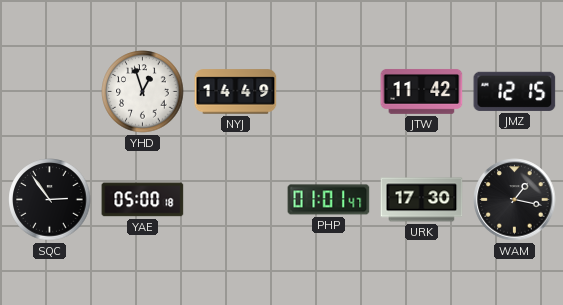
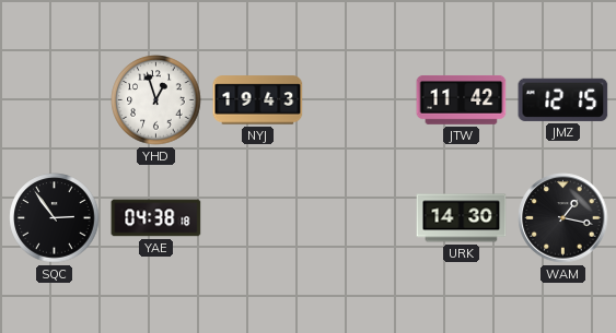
NYJ: 14:49 -> 19:43
YAE: 05:00 -> 04:38
PHP: 01:01 -> none
URK: 17:30 -> 14:30
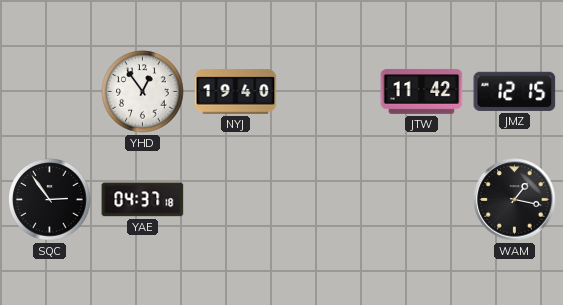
YHD: 12:57 -> 12:54
NYJ: 19:43 -> 19:40
YAE: 04:38 -> 04:37
URK: 14:30 -> none
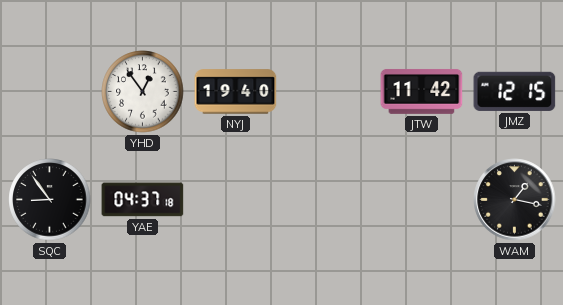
SQC: 2:54 -> 8:54
